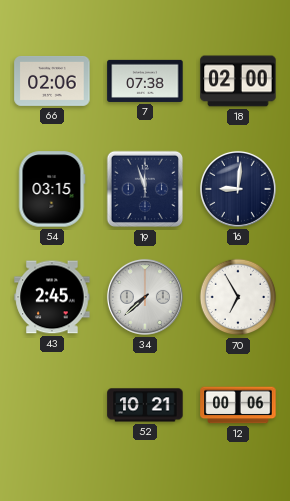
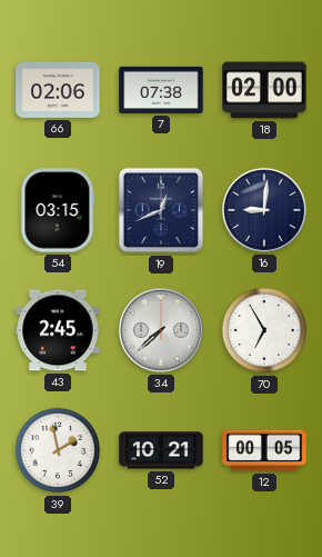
19: 11:57 -> 12:41
39: none -> 1:58
12: 00:06 -> 00:05
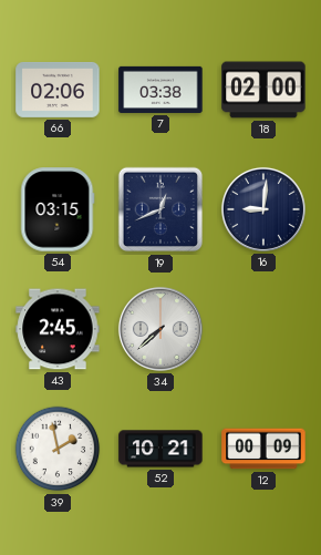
7: 07:38 -> 03:38
70: 6:55 -> none
12: 00:05 -> 00:09
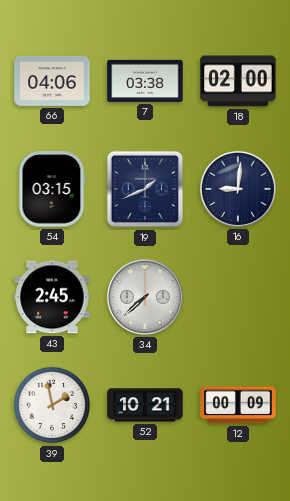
66: 02:06 -> 04:06
19: 12:41 -> 1:41
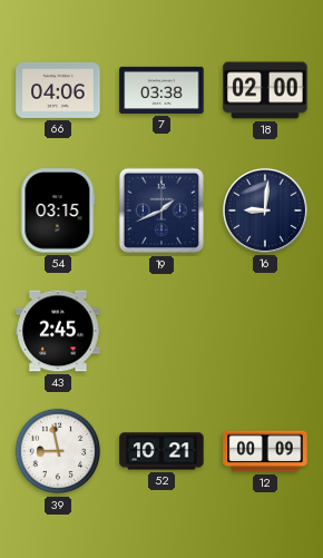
34: 7:38 -> none
39: 1:58 -> 8:58
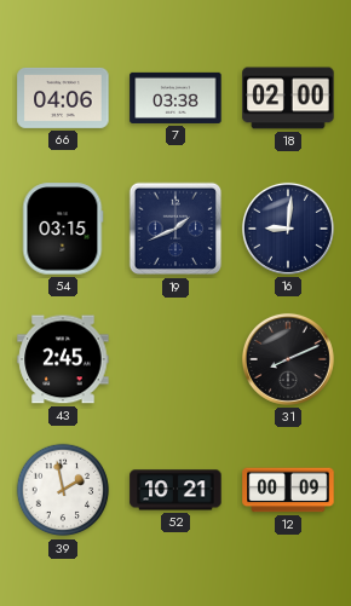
31: none -> 8:11
39: 8:58 -> 1:58
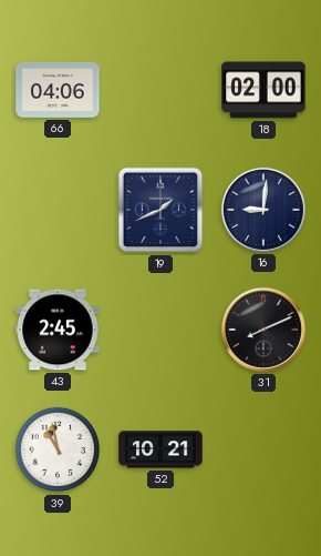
7: 03:38 -> none
54: 03:15 -> none
39: 1:58 -> 10:58
12: 00:09 -> none
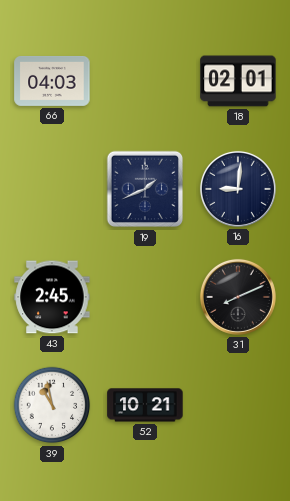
66: 04:06 -> 04:03
18: 02:00 -> 02:01
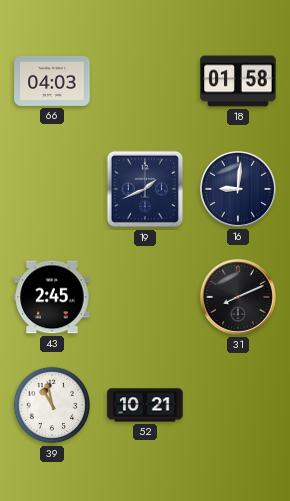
18: 02:01 -> 01:58
